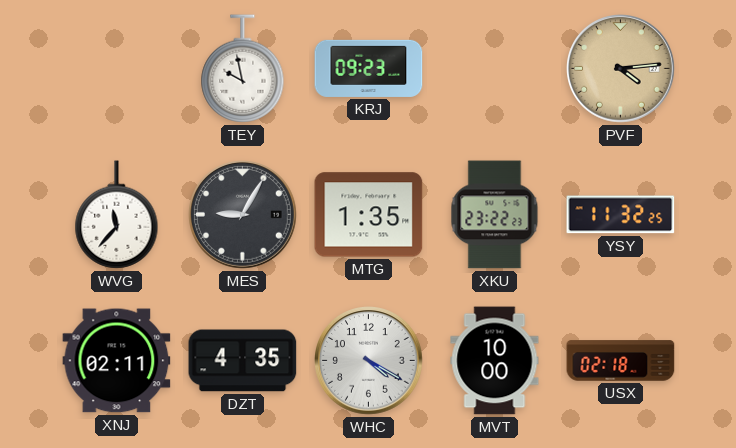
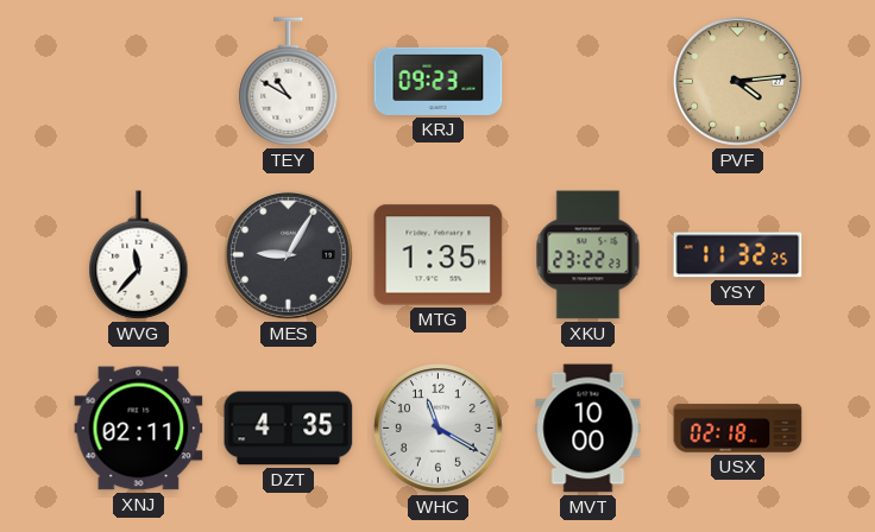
TEY: 9:58 -> 10:50
WHC: 4:20 -> 11:20
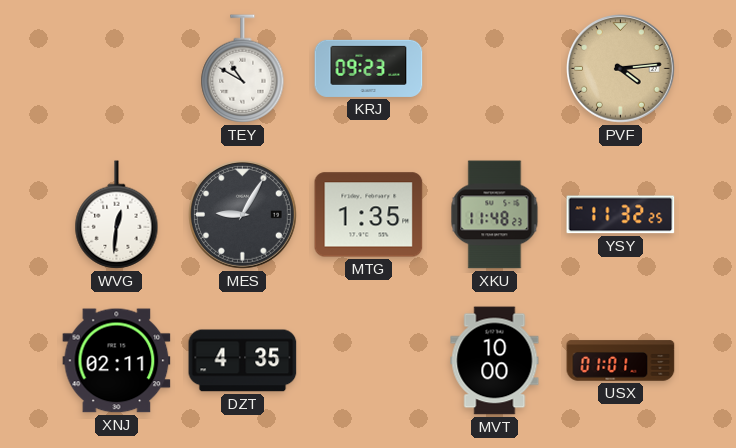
WVG: 11:37 -> 12:31
XKU: 23:22 -> 11:48
WHC: 11:20 -> none
USX: 02:18 -> 01:01
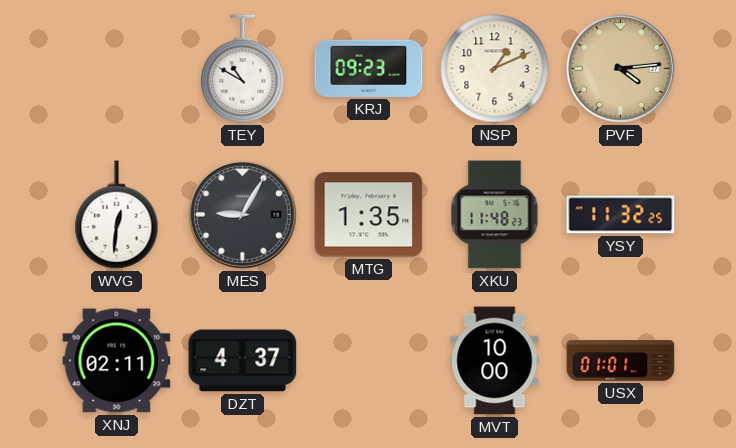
NSP: none -> 1:11
DZT: 4:35 -> 4:37
